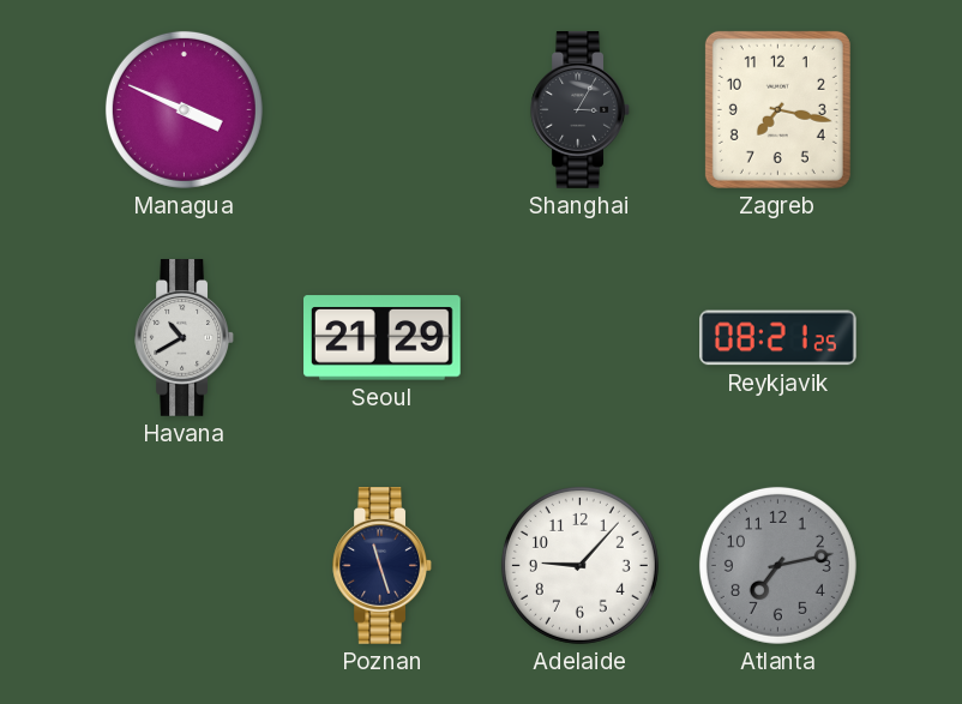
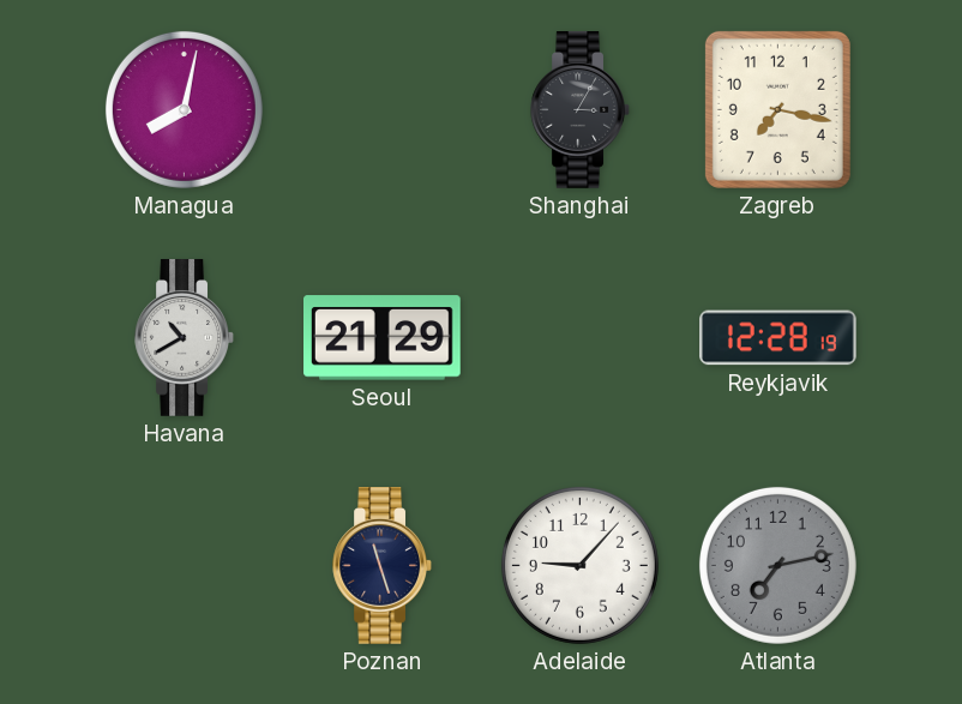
Managua: 3:49 -> 8:02
Reykjavik: 08:21 -> 12:28
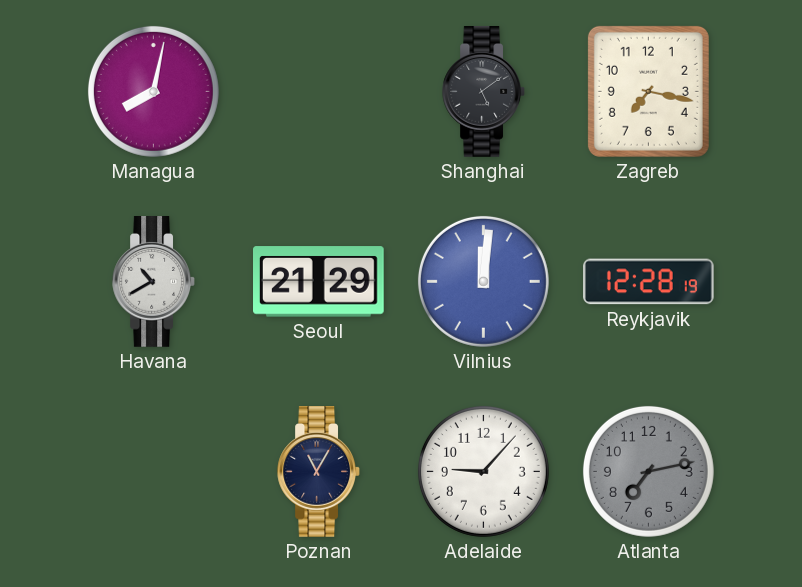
Shanghai: 3:05 -> 5:09
Vilnius: none -> 12:01
Poznan: 11:27 -> 11:05
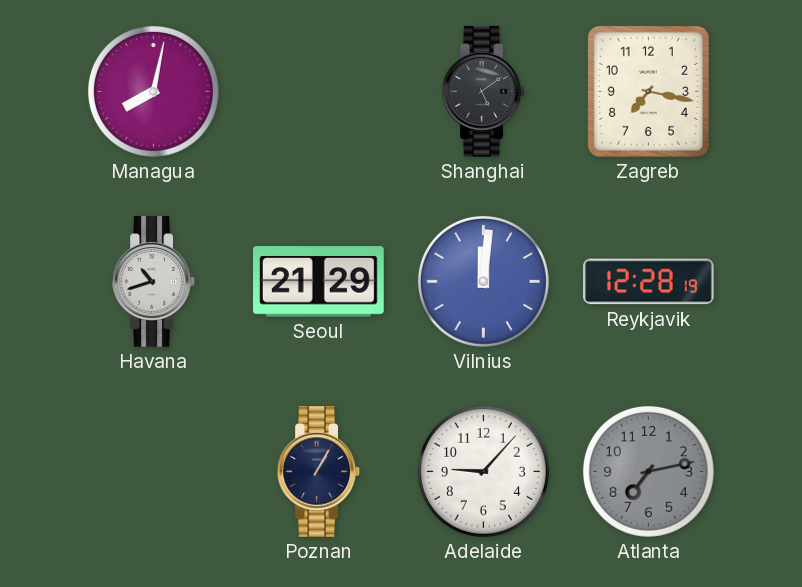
Havana: 10:40 -> 10:42
Poznan: 11:05 -> 1:05
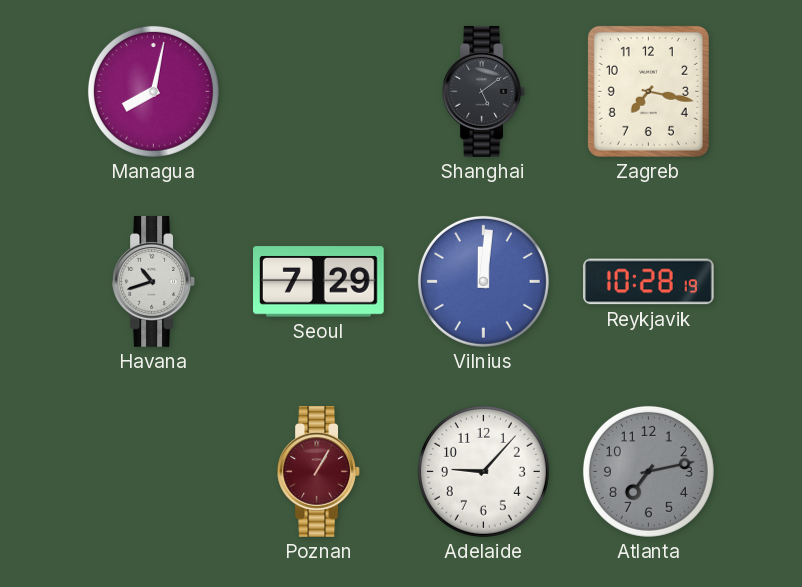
Seoul: 21:29 -> 7:29
Reykjavik: 12:28 -> 10:28
Poznan dial: navy -> burgundy
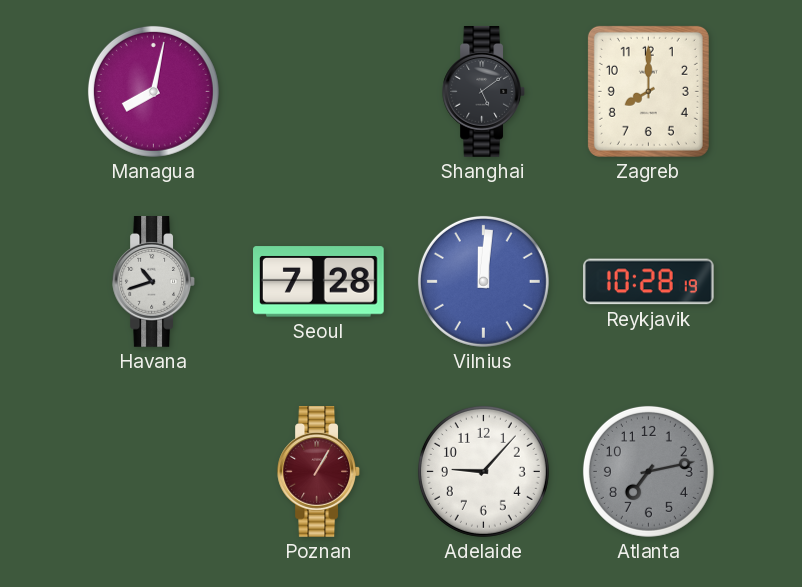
Zagreb: 7:17 -> 8:00
Seoul: 7:29 -> 7:28
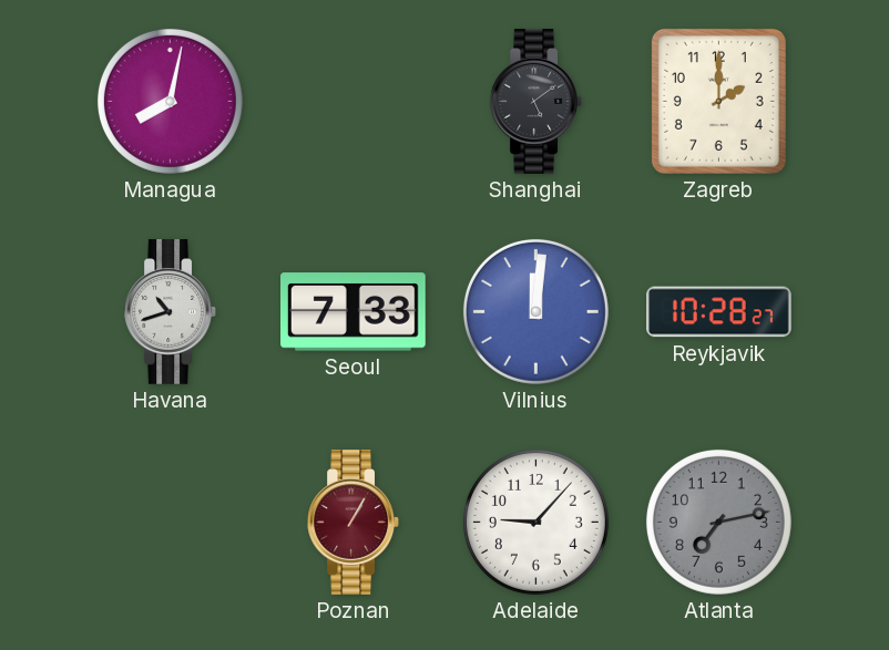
Zagreb: 8:00 -> 2:00
Seoul: 7:28 -> 7:33
Reykjavik: 10:28:19 -> 10:28:27
